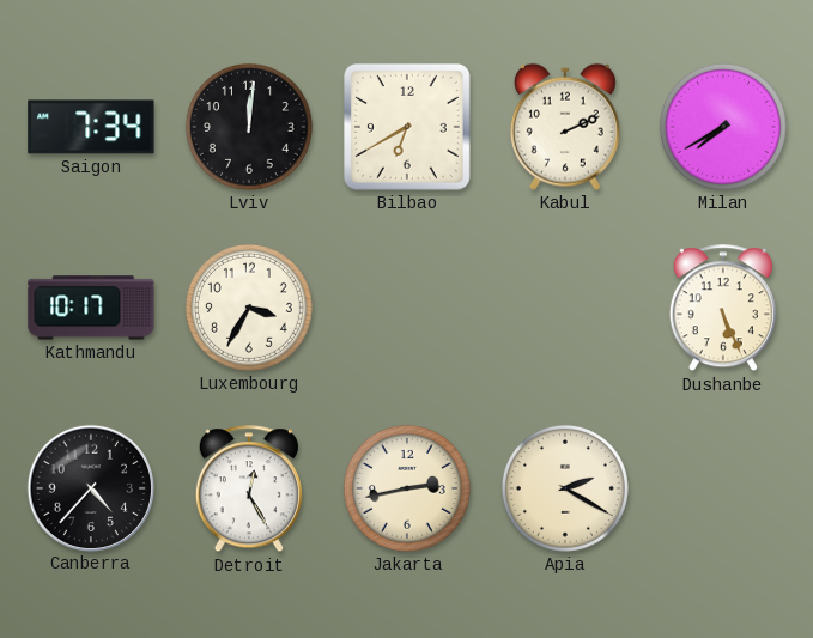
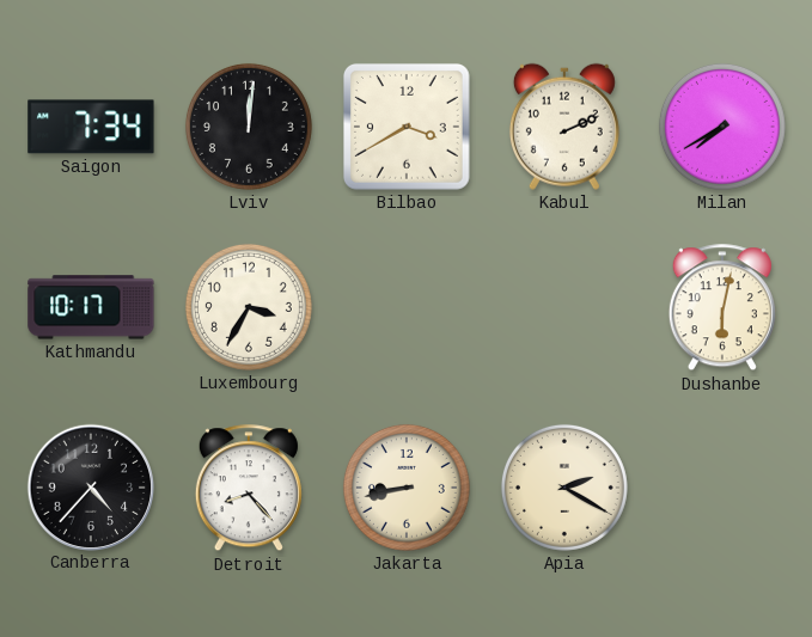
Bilbao: 6:40 -> 3:40
Dushanbe: 5:26 -> 6:02
Detroit: 12:25 -> 8:23
Jakarta: 2:43 -> 8:43
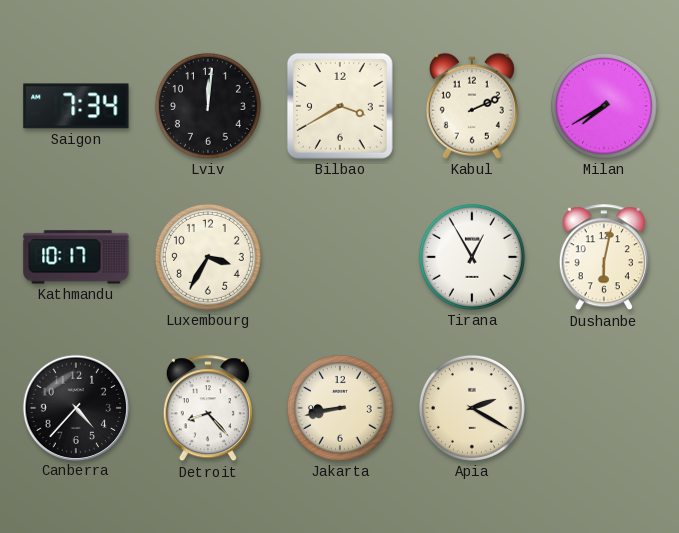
Tirana: none -> 12:55
